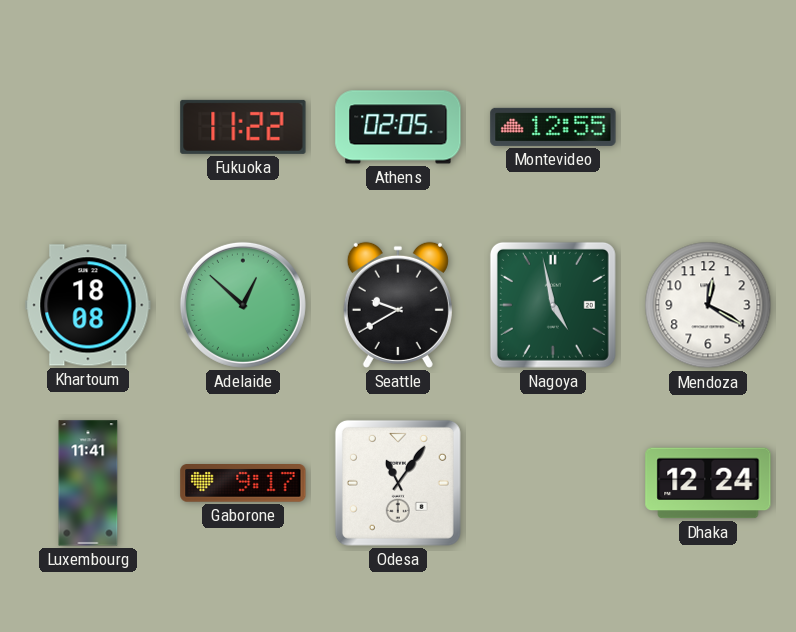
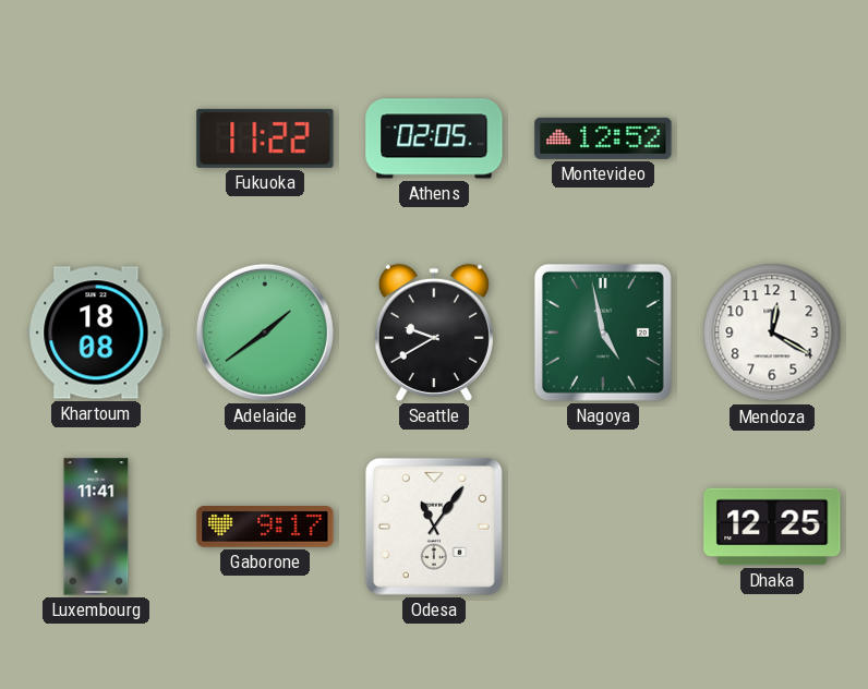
Montevideo: 12:55 -> 12:52
Adelaide: 12:52 -> 1:39
Dhaka: 12:24 -> 12:25
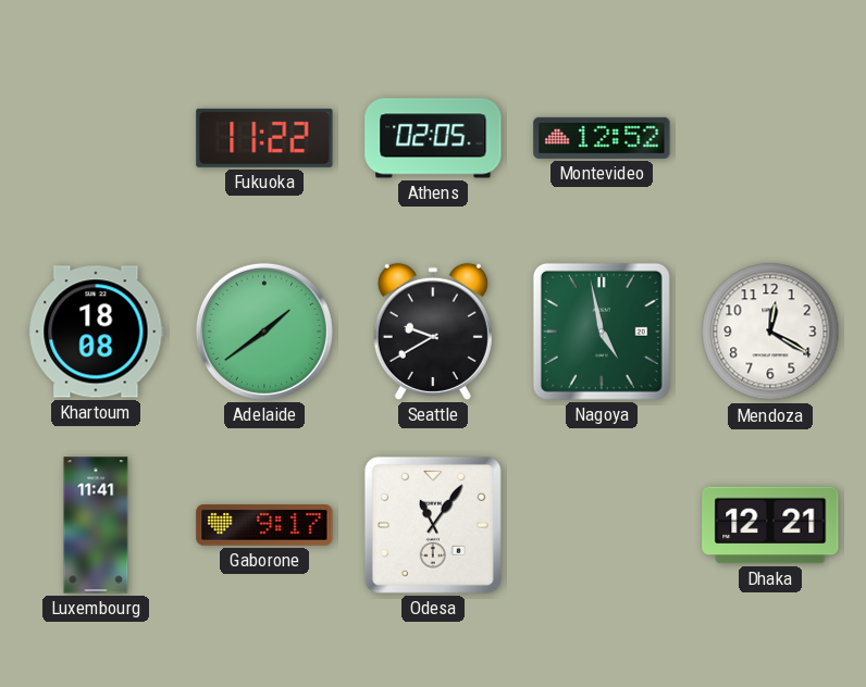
Dhaka: 12:25 -> 12:21
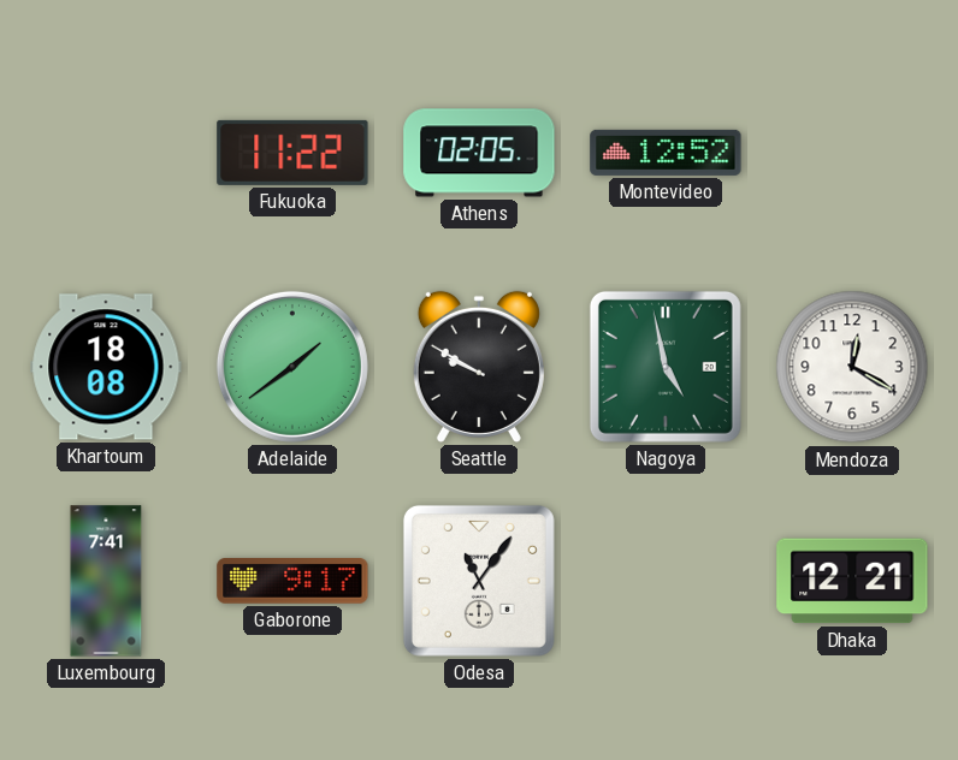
Seattle: 9:40 -> 9:50
Luxembourg: 11:41 -> 7:41
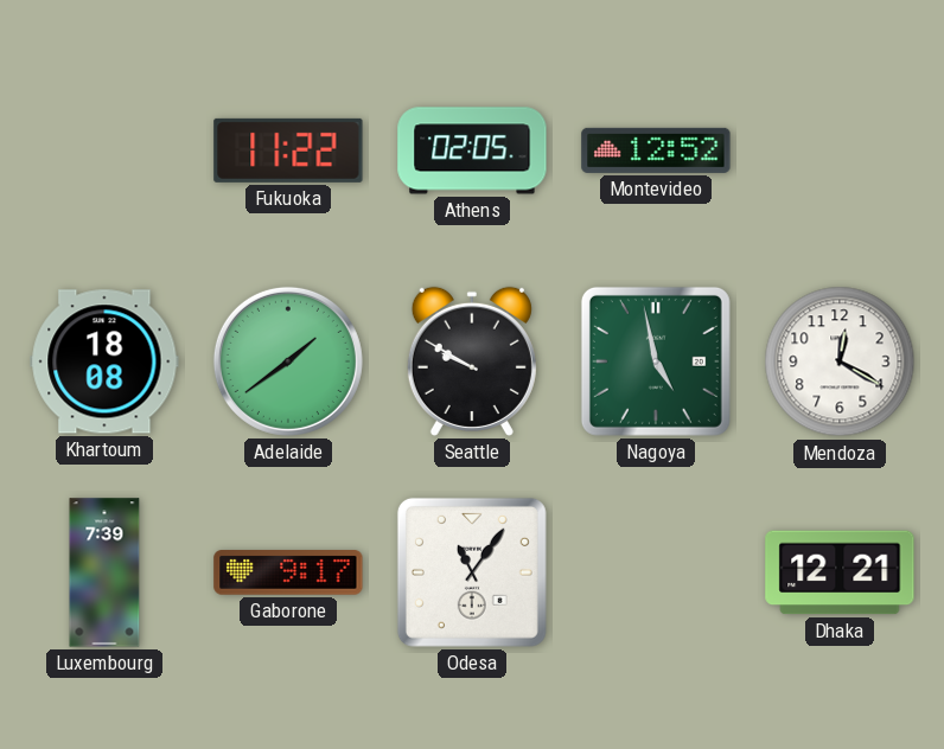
Luxembourg: 7:41 -> 7:39
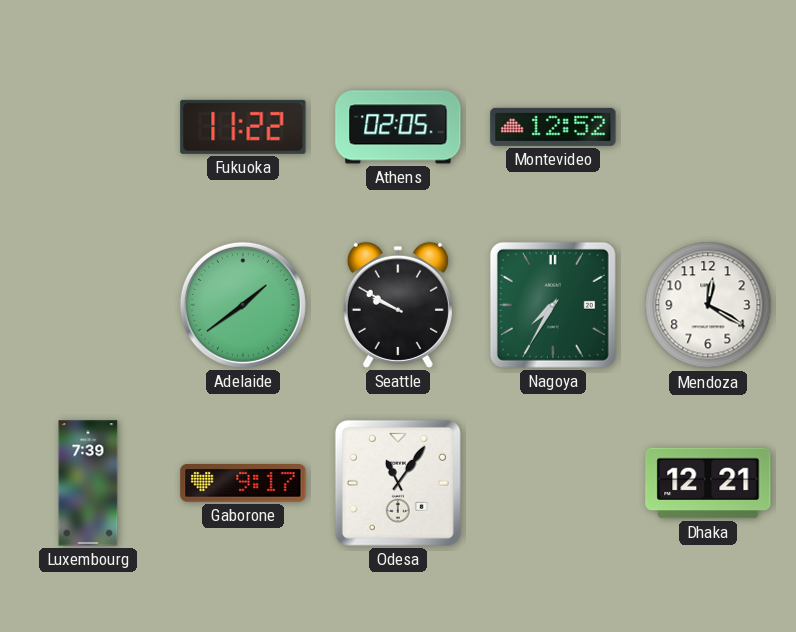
Khartoum: 18:08 -> none
Nagoya: 4:58 -> 7:35
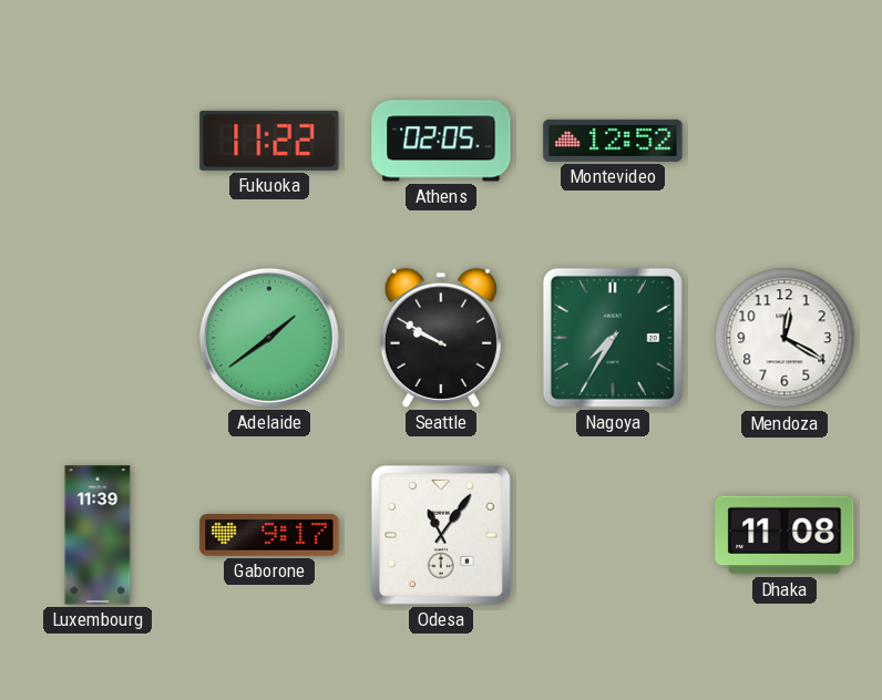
Luxembourg: 7:39 -> 11:39
Dhaka: 12:21 -> 11:08
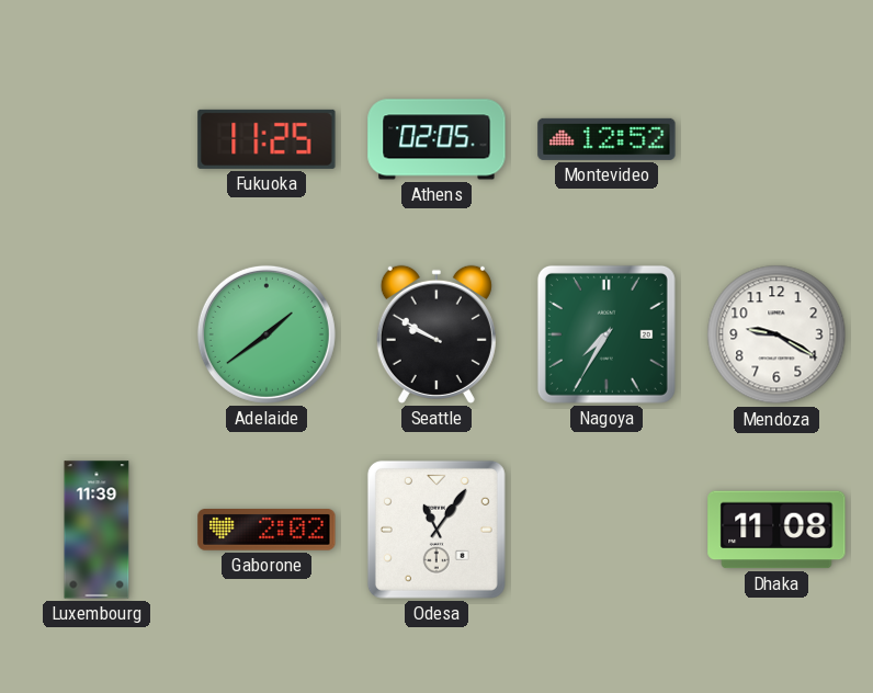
Fukuoka: 11:22 -> 11:25
Mendoza: 12:20 -> 9:20
Gaborone: 9:17 -> 2:02
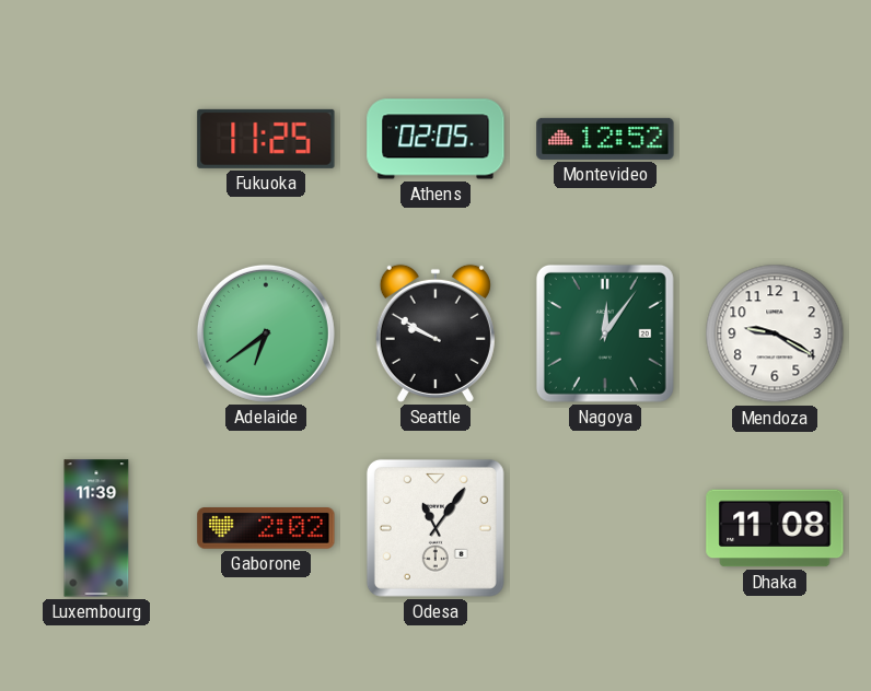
Adelaide: 1:39 -> 6:39
Nagoya: 7:35 -> 12:06
